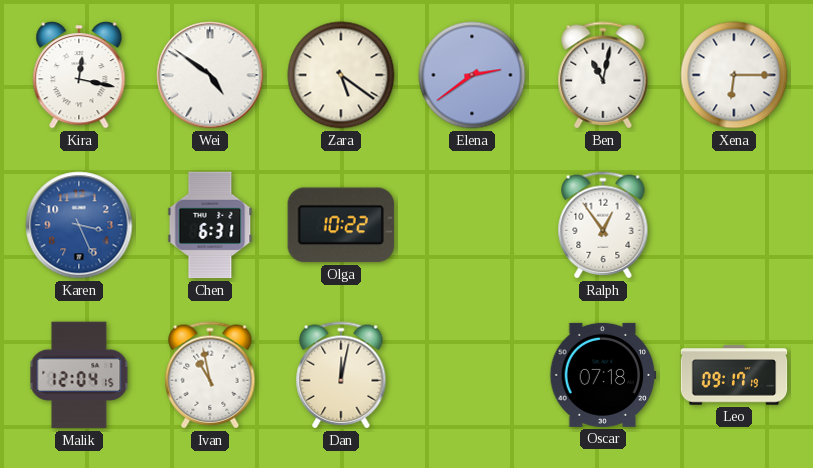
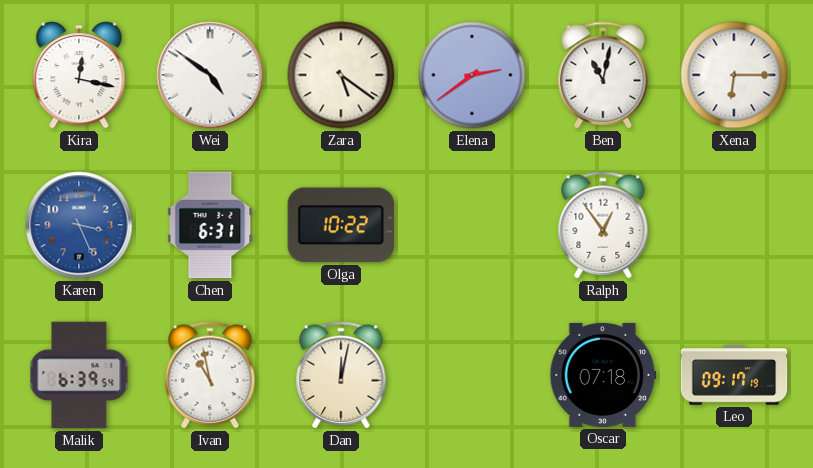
Malik: 12:04 -> 6:39
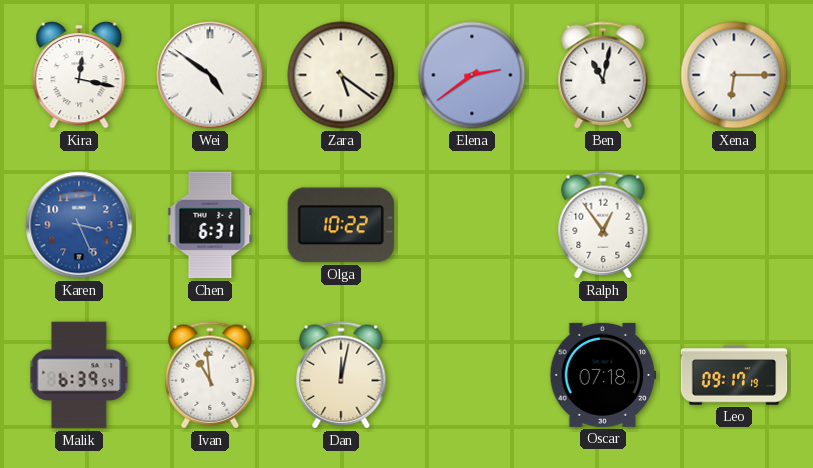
Ivan: 10:58 -> 10:59
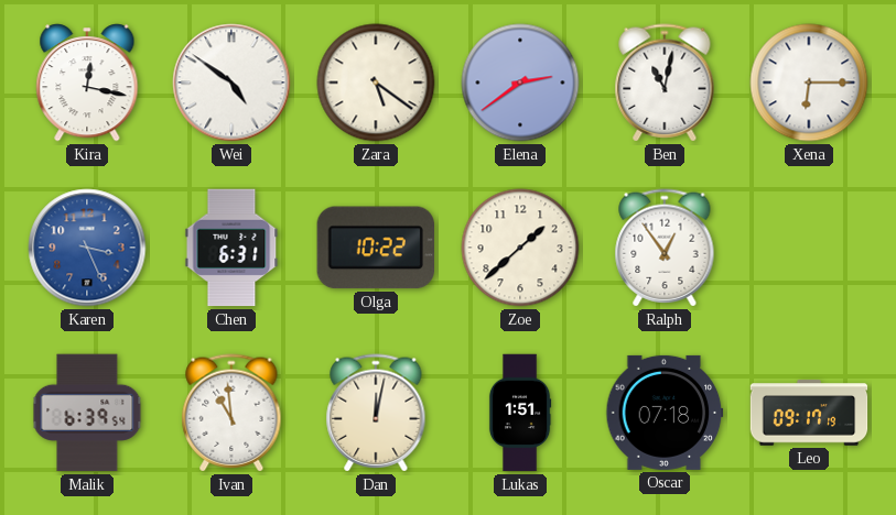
Zoe: none -> 1:38
Lukas: none -> 1:51
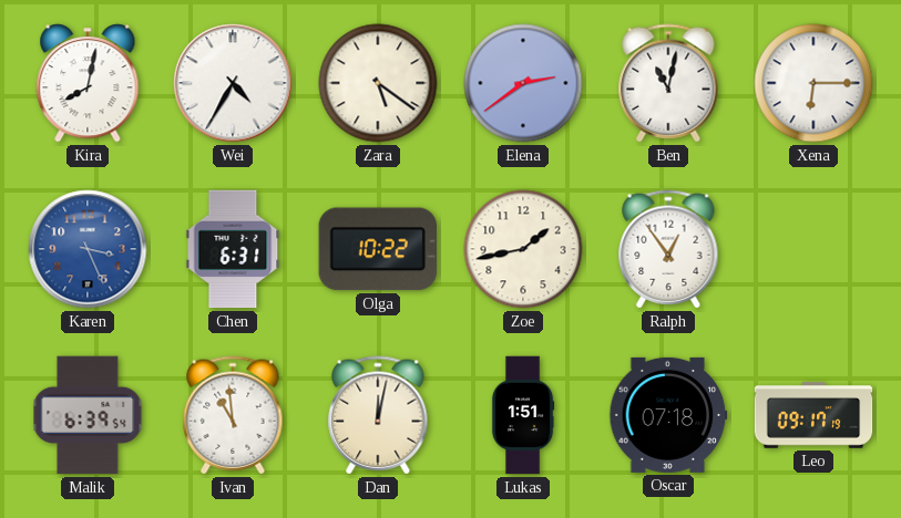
Kira: 12:17 -> 8:02
Wei: 4:51 -> 4:35
Zoe: 1:38 -> 1:43
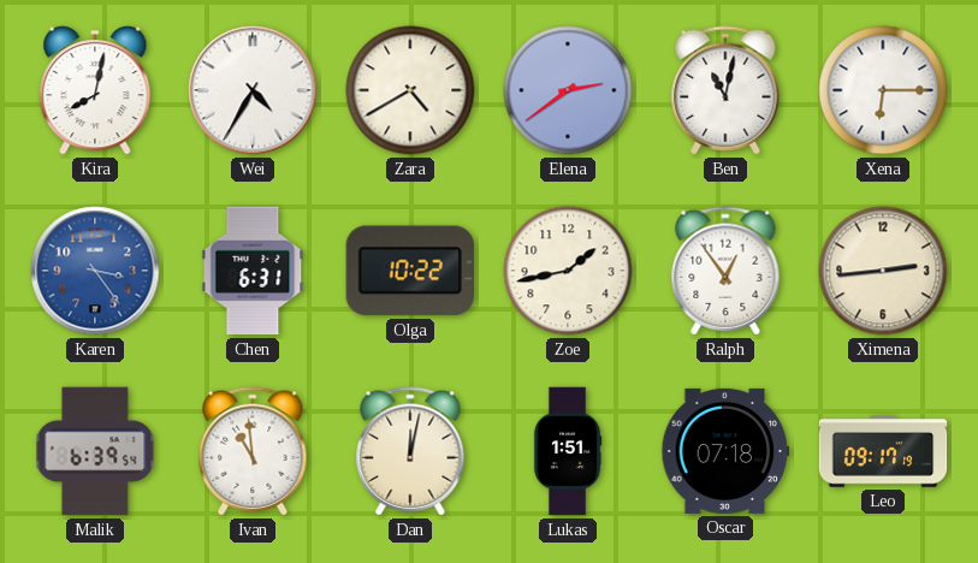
Zara: 5:21 -> 4:40
Karen: 3:26 -> 3:24
Ximena: none -> 2:44
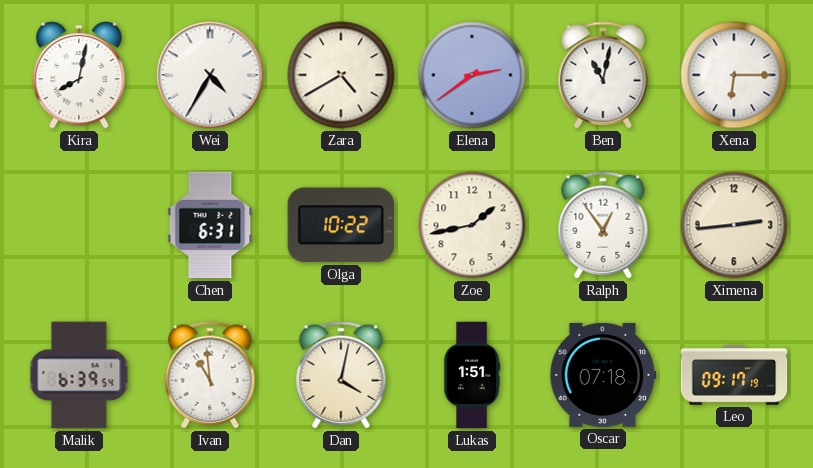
Karen: 3:24 -> none
Dan: 12:02 -> 4:02
